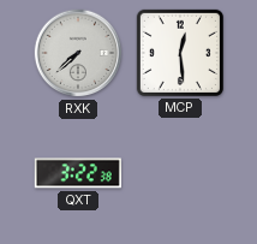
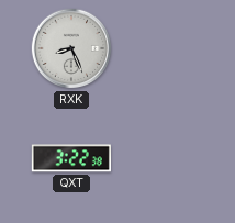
RXK: 7:38 -> 8:26
MCP: 12:29 -> none
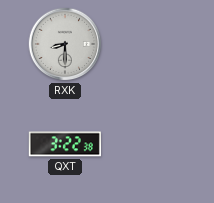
RXK: 8:26 -> 8:30
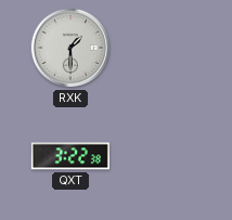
RXK: 8:30 -> 1:30
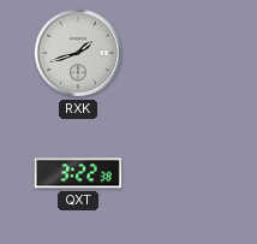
RXK: 1:30 -> 1:42
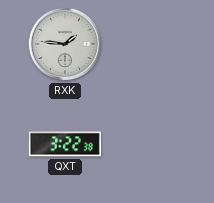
RXK: 1:42 -> 1:46
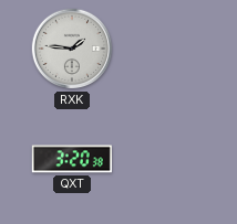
QXT: 3:22 -> 3:20
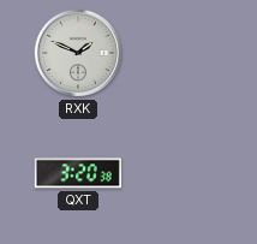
RXK: 1:46 -> 1:49
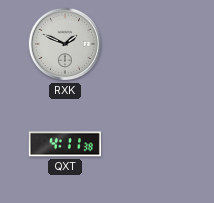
QXT: 3:20 -> 4:11
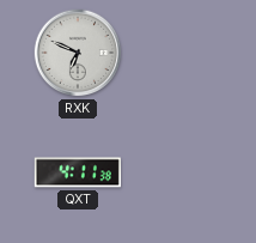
RXK: 1:49 -> 6:49
